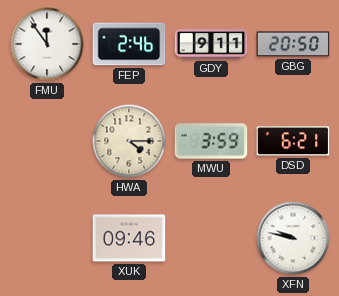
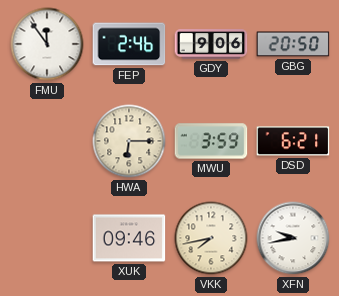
GDY: 9:11 -> 9:06
HWA: 4:15 -> 6:15
VKK: none -> 7:43
XFN: 9:47 -> 9:43
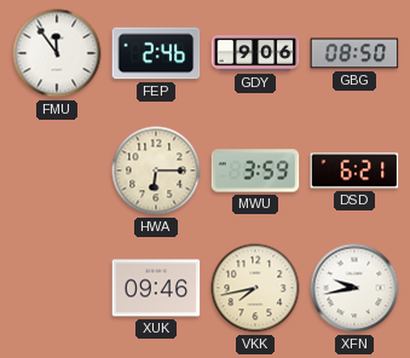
GBG: 20:50 -> 08:50
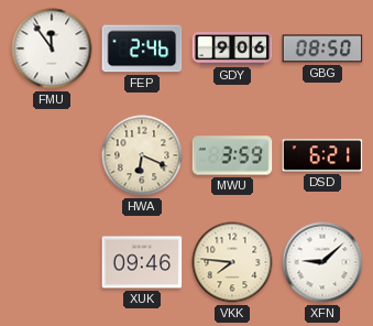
HWA: 6:15 -> 6:19
VKK: 7:43 -> 7:46
XFN: 9:43 -> 9:08
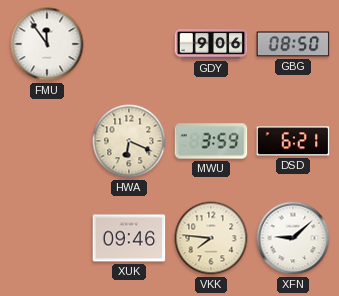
FEP: 2:46 -> none
